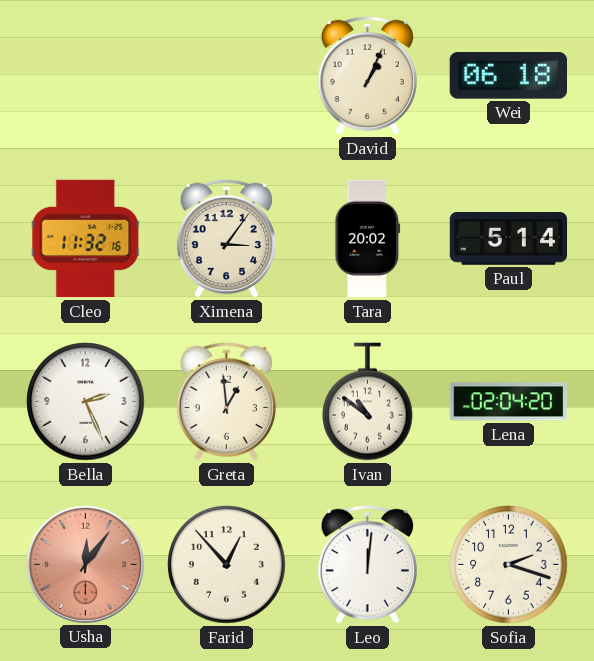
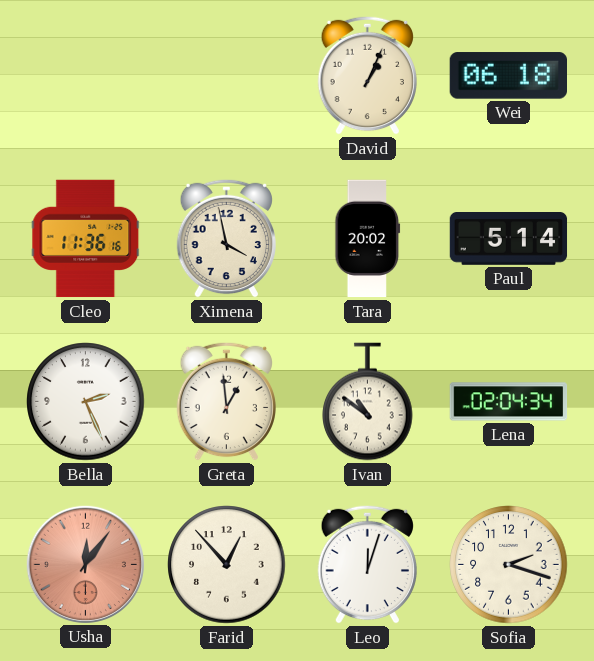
Cleo: 11:32 -> 11:36
Ximena: 3:06 -> 3:58
Lena: 02:04:20 -> 02:04:34
Leo: 12:01 -> 12:03
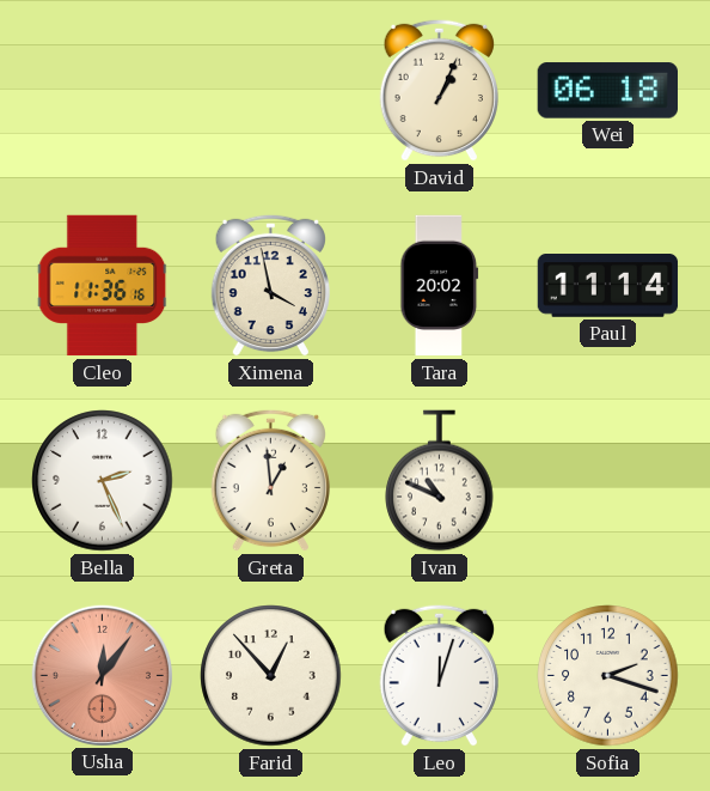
Paul: 5:14 -> 11:14
Ivan: 10:51 -> 10:49
Lena: 02:04 -> none
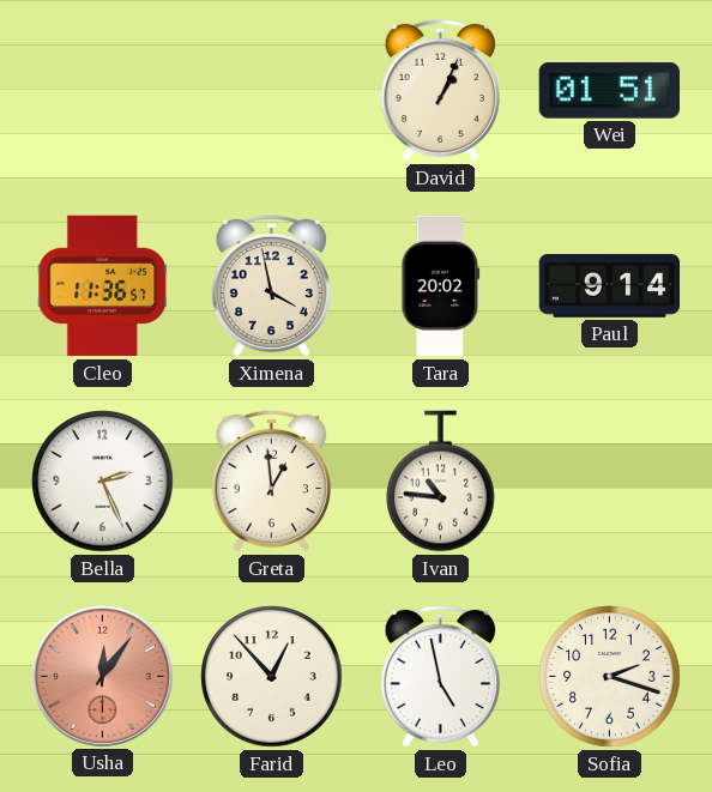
Wei: 06:18 -> 01:51
Cleo: 11:36:16 -> 11:36:57
Paul: 11:14 -> 9:14
Ivan: 10:49 -> 10:46
Leo: 12:03 -> 4:58
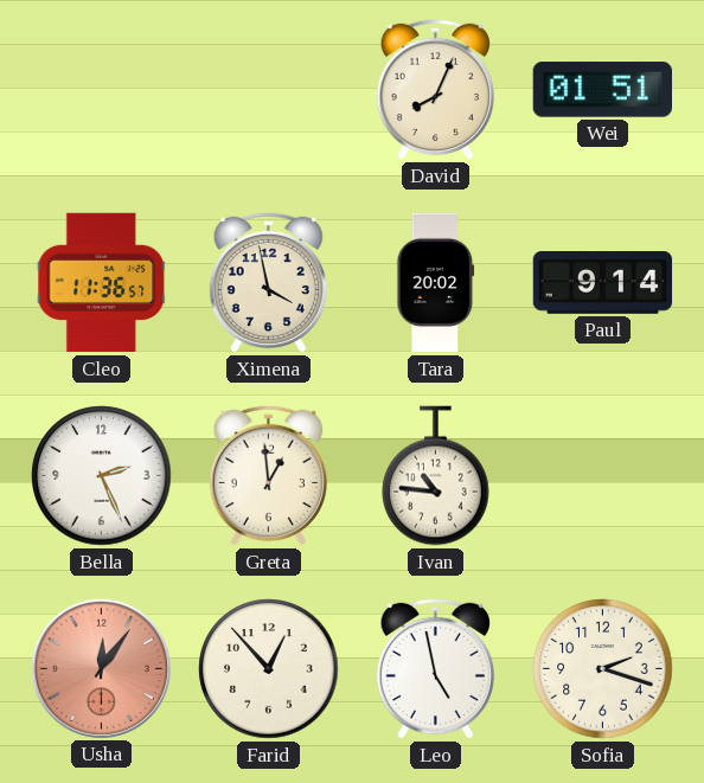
David: 1:04 -> 8:04
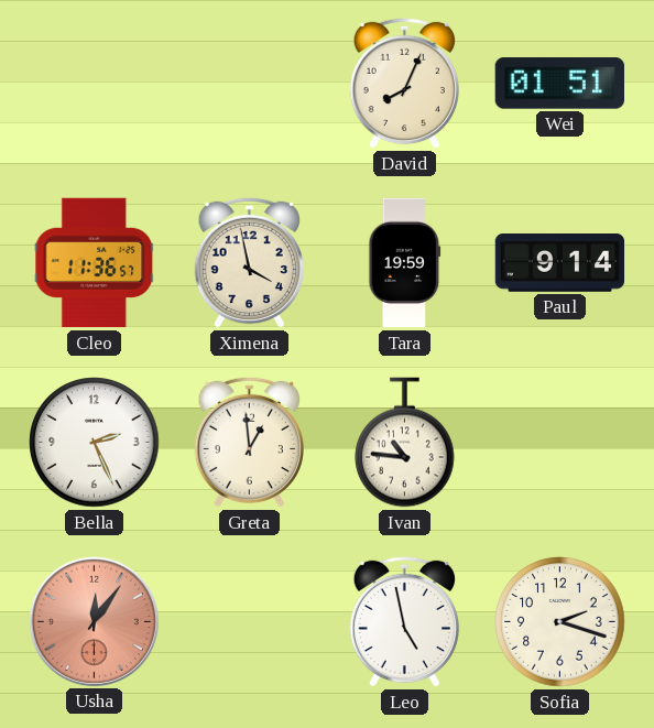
Tara: 20:02 -> 19:59
Farid: 12:53 -> none
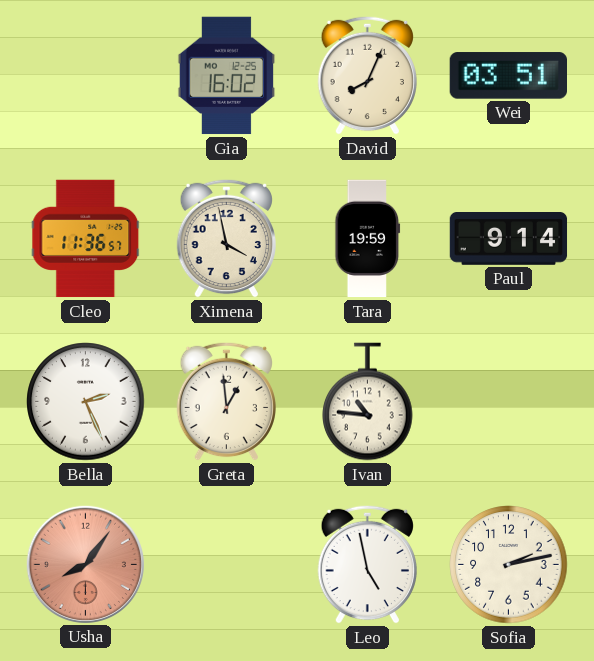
Gia: none -> 16:02
Wei: 01:51 -> 03:51
Usha: 12:06 -> 8:06
Sofia: 2:18 -> 2:13
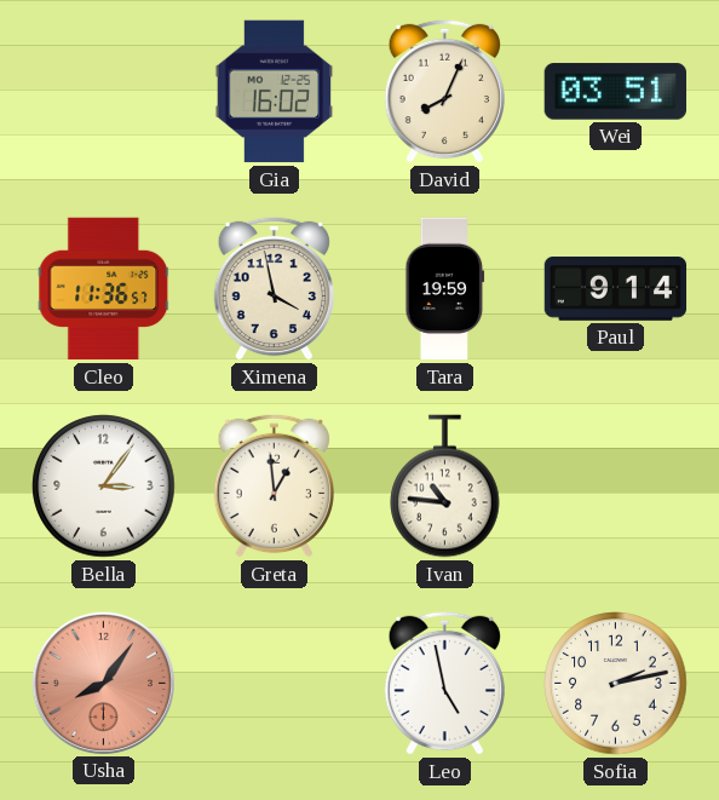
Bella: 2:26 -> 3:06
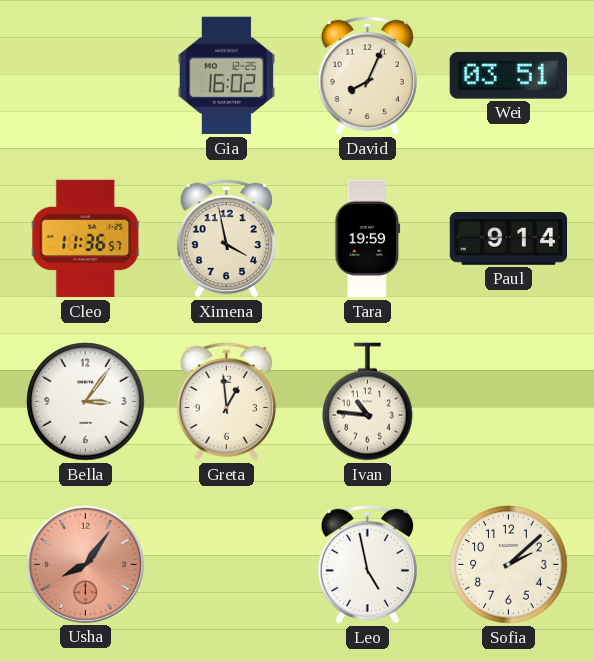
Sofia: 2:13 -> 2:08
